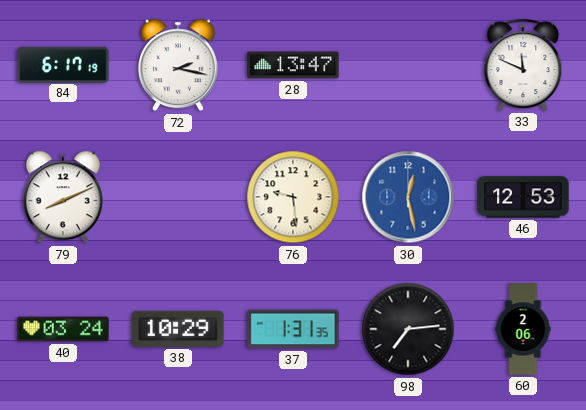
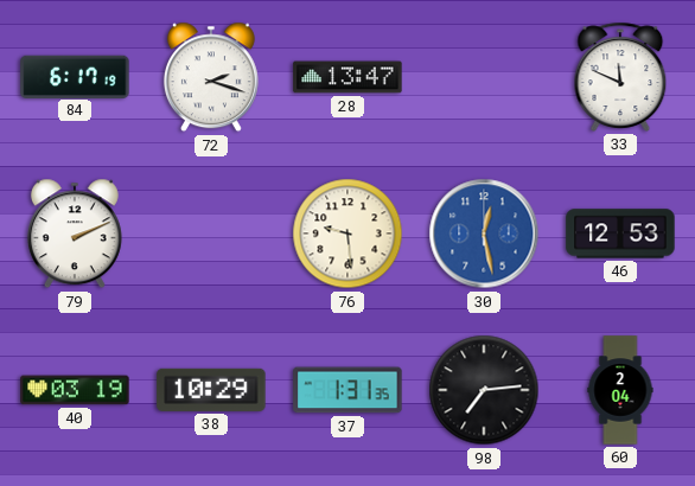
72: 2:17 -> 2:18
79: 8:11 -> 2:11
40: 03:24 -> 03:19
60: 2:06 -> 2:04
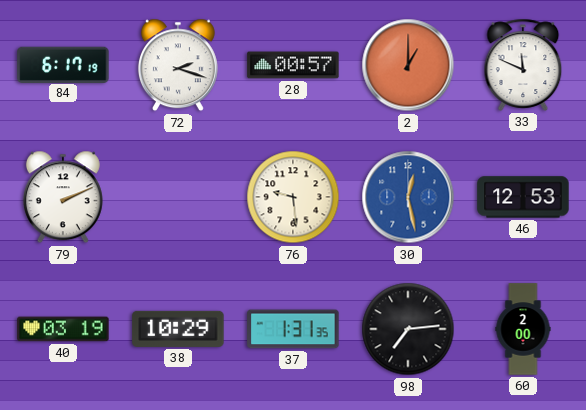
28: 13:47 -> 00:57
2: none -> 1:00
60: 2:04 -> 2:00
